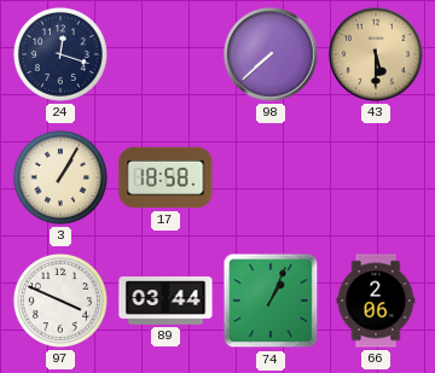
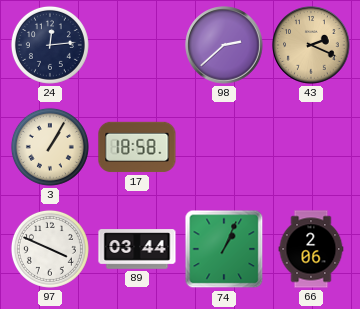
24: 12:18 -> 12:14
98: 7:38 -> 2:38
43: 5:30 -> 2:19
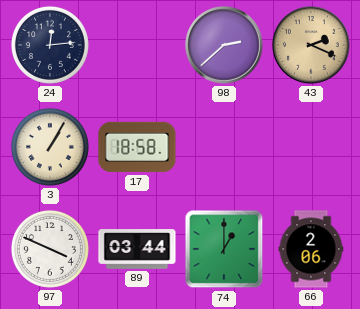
74: 1:04 -> 1:00
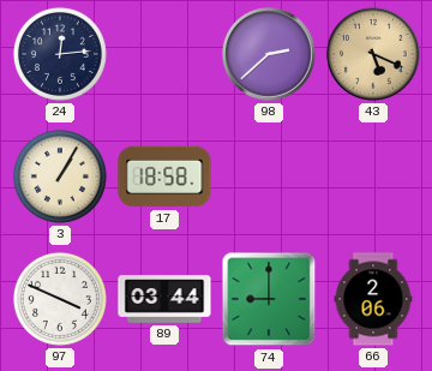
43: 2:19 -> 5:19
74: 1:00 -> 9:00
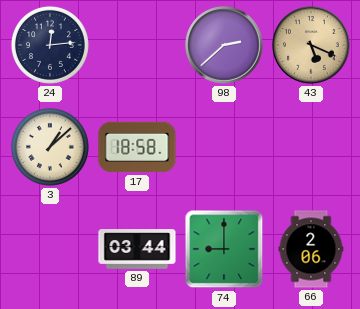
3: 1:05 -> 1:08
97: 3:49 -> none
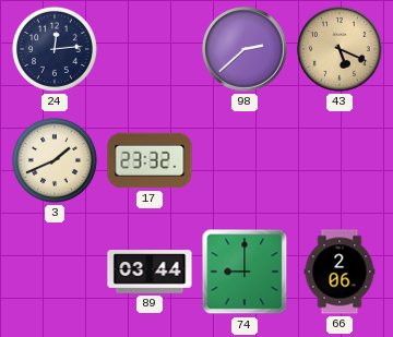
3: 1:08 -> 1:41
17: 18:58 -> 23:32
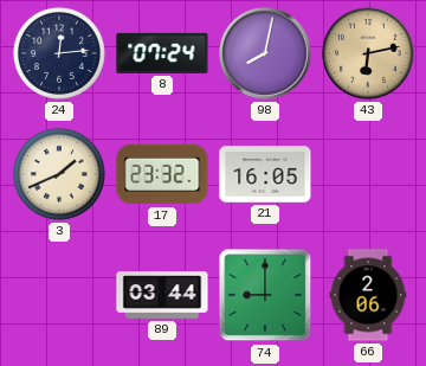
8: none -> 07:24
98: 2:38 -> 8:02
43: 5:19 -> 6:13
21: none -> 16:05
